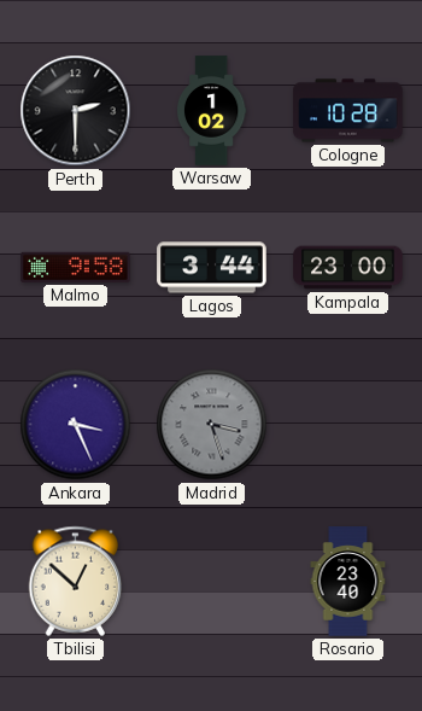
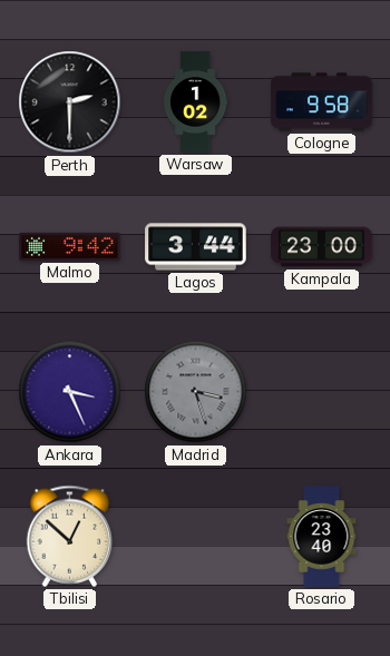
Cologne: 10:28 -> 9:58
Malmo: 9:58 -> 9:42
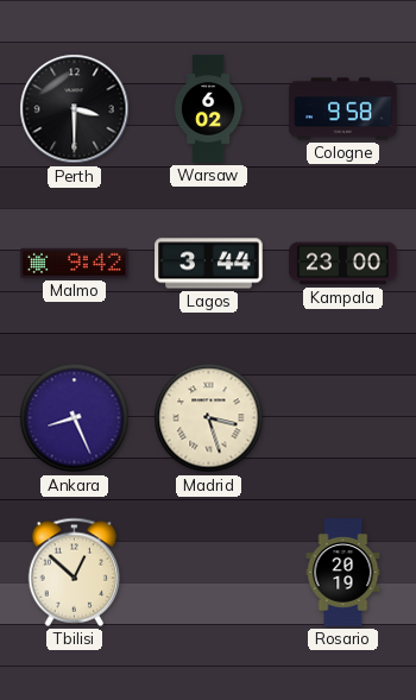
Perth: 2:30 -> 3:30
Warsaw: 1:02 -> 6:02
Ankara: 3:26 -> 8:26
Madrid dial: grey -> cream
Rosario: 23:40 -> 20:19
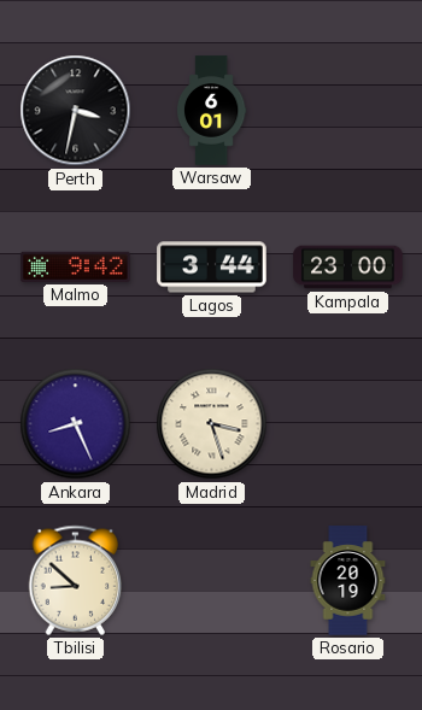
Perth: 3:30 -> 3:32
Warsaw: 6:02 -> 6:01
Cologne: 9:58 -> none
Tbilisi: 12:52 -> 8:52
